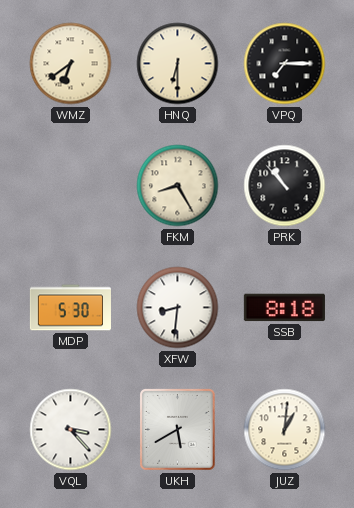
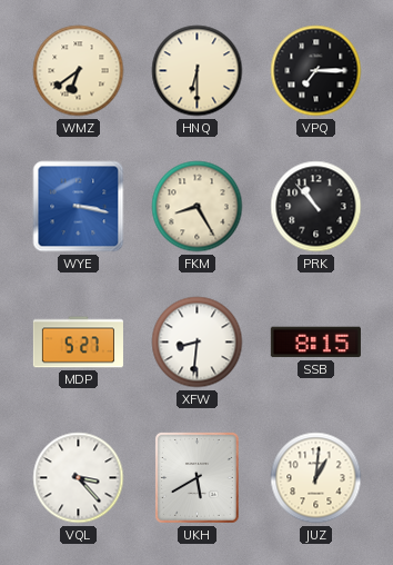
WYE: none -> 3:17
MDP: 5:30 -> 5:27
SSB: 8:18 -> 8:15
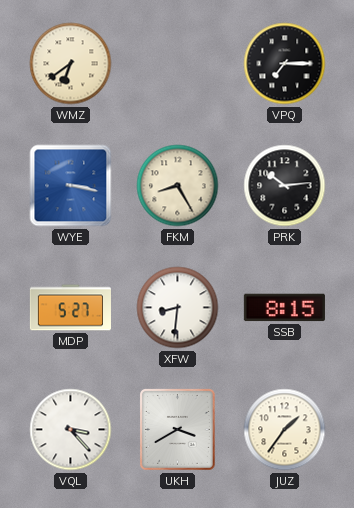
HNQ: 6:30 -> none
PRK: 10:53 -> 10:14
UKH: 5:40 -> 3:40
JUZ: 1:01 -> 1:36
